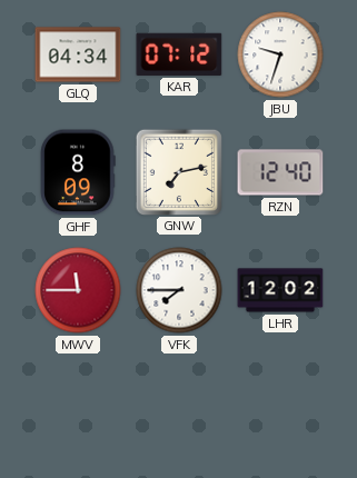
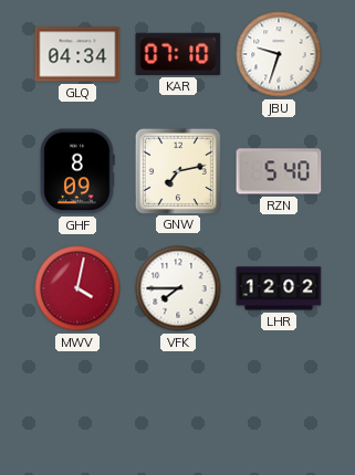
KAR: 07:12 -> 07:10
RZN: 12:40 -> 5:40
MWV: 11:45 -> 4:02
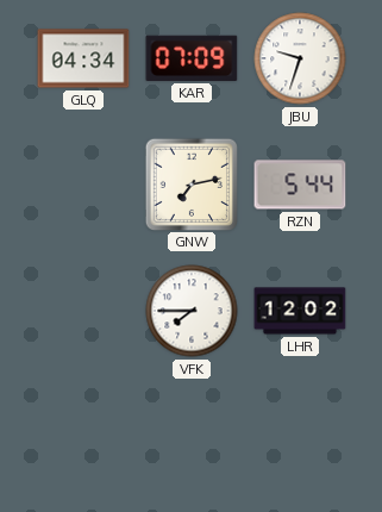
KAR: 07:10 -> 07:09
GHF: 8:09 -> none
RZN: 5:40 -> 5:44
MWV: 4:02 -> none
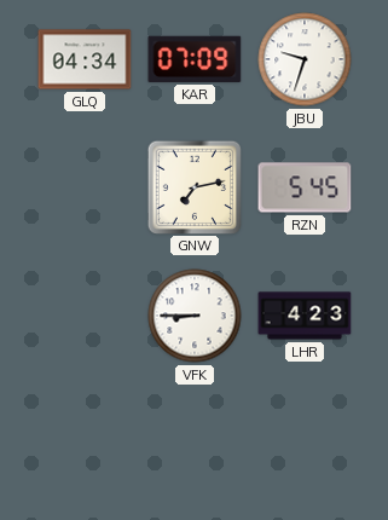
RZN: 5:44 -> 5:45
VFK: 7:45 -> 8:45
LHR: 12:02 -> 4:23
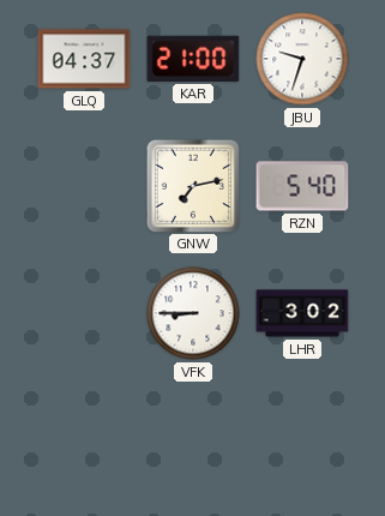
GLQ: 04:34 -> 04:37
KAR: 07:09 -> 21:00
RZN: 5:45 -> 5:40
LHR: 4:23 -> 3:02
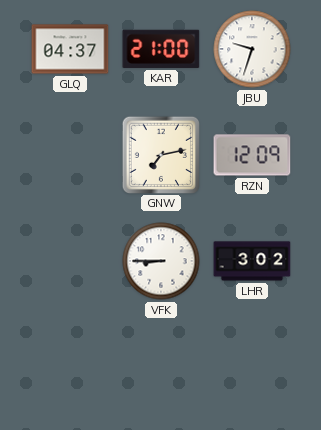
RZN: 5:40 -> 12:09
